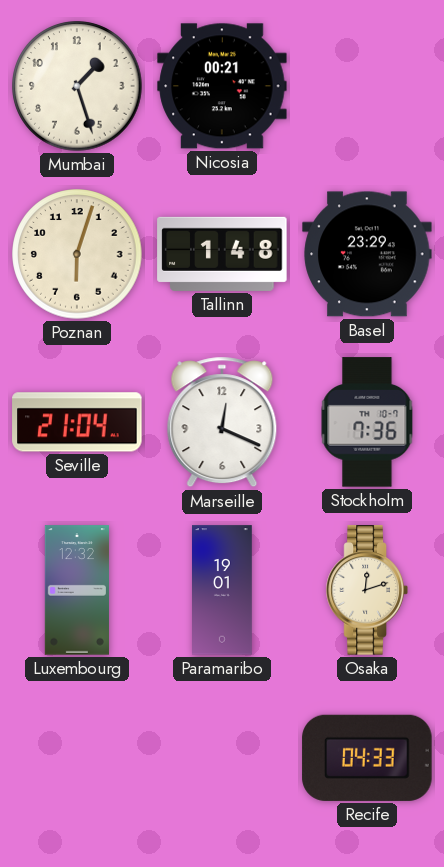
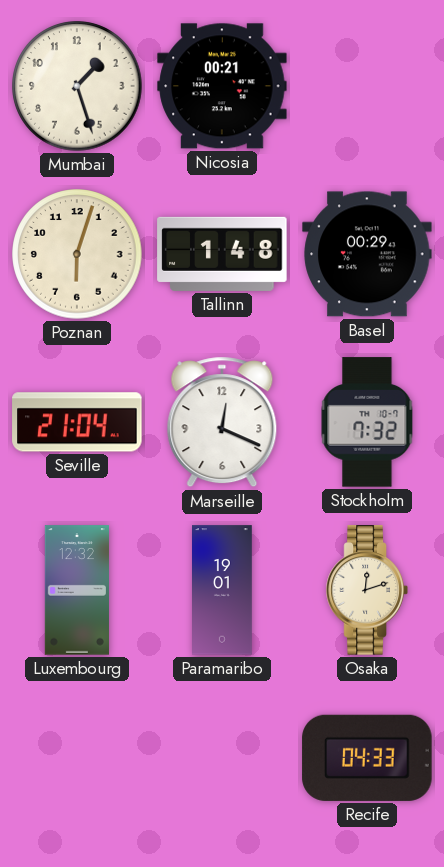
Basel: 23:29 -> 00:29
Stockholm: 7:36 -> 7:32
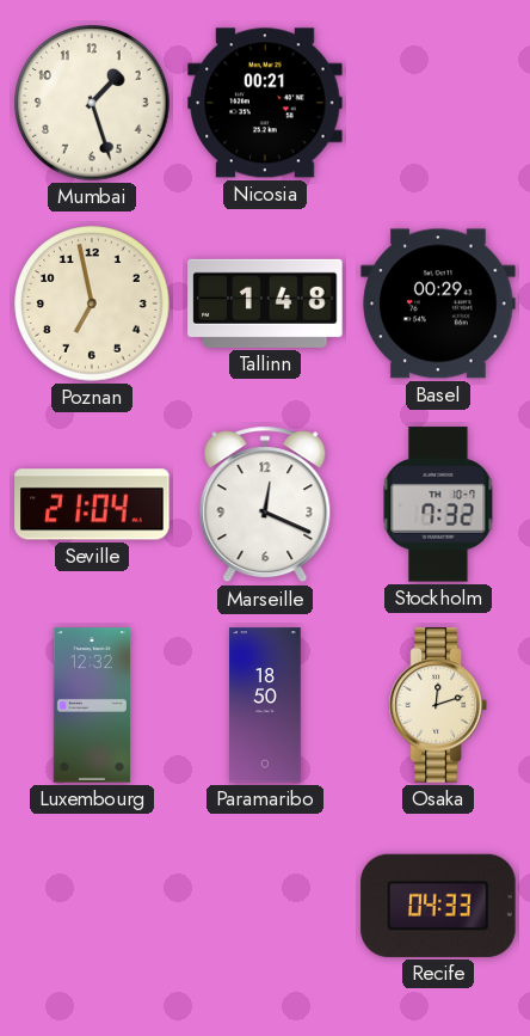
Poznan: 6:03 -> 6:58
Paramaribo: 19:01 -> 18:50
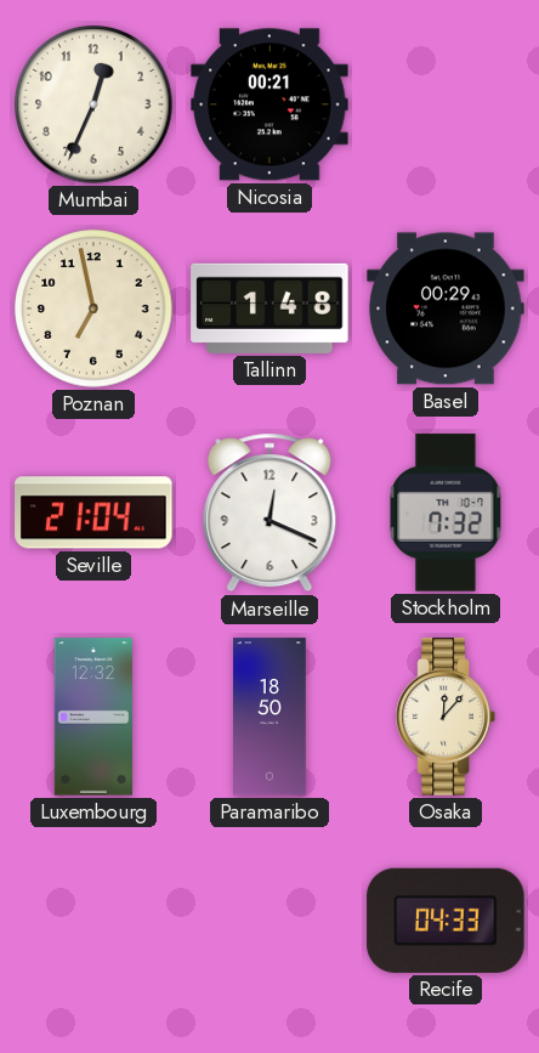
Mumbai: 1:27 -> 12:34
Osaka: 12:12 -> 12:07
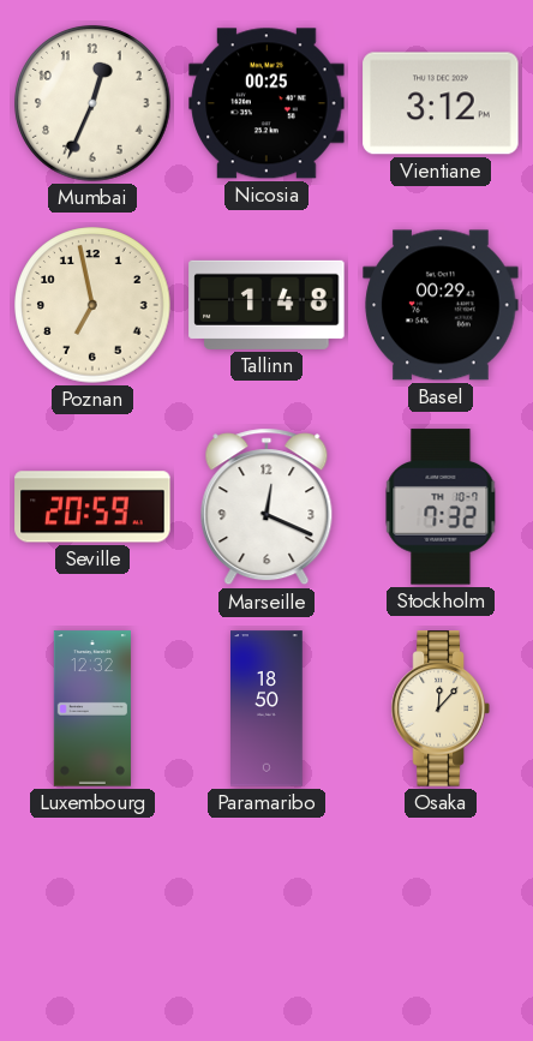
Nicosia: 00:21 -> 00:25
Vientiane: none -> 3:12
Seville: 21:04 -> 20:59
Recife: 04:33 -> none
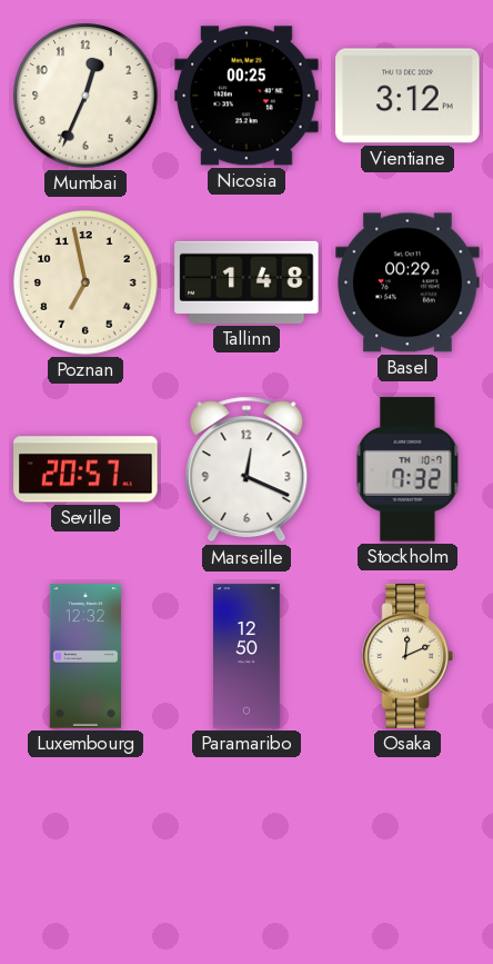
Seville: 20:59 -> 20:57
Paramaribo: 18:50 -> 12:50
Osaka: 12:07 -> 12:11
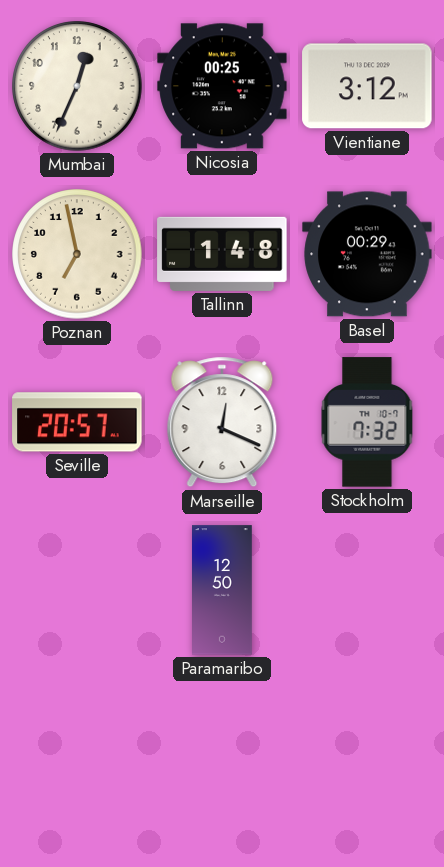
Luxembourg: 12:32 -> none
Osaka: 12:11 -> none
